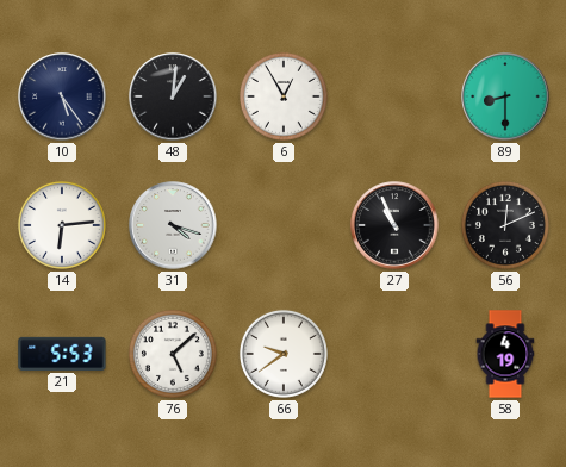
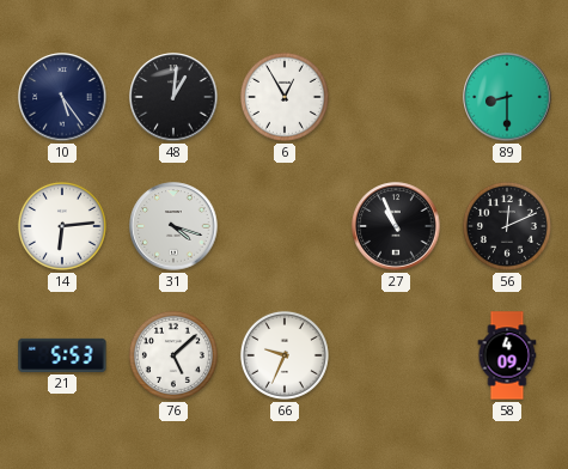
66: 9:39 -> 9:34
58: 4:19 -> 4:09
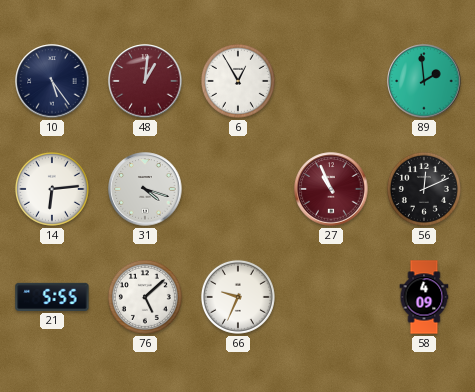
48 dial: black -> burgundy
89: 8:30 -> 1:59
27 dial: black -> burgundy
21: 5:53 -> 5:55
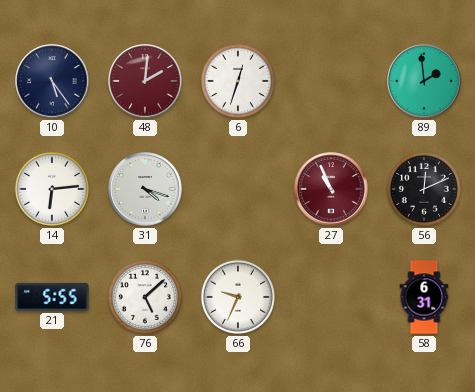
48: 1:01 -> 2:01
6: 12:55 -> 12:33
58: 4:09 -> 6:31
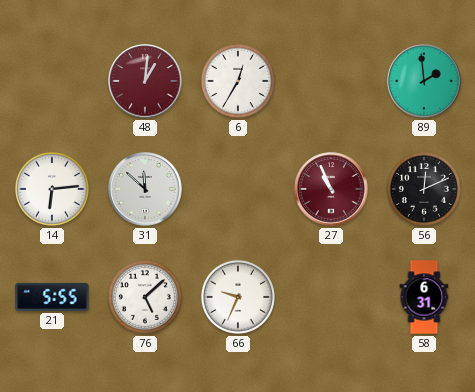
10: 5:24 -> none
48: 2:01 -> 1:01
6: 12:33 -> 12:35
31: 4:18 -> 11:52
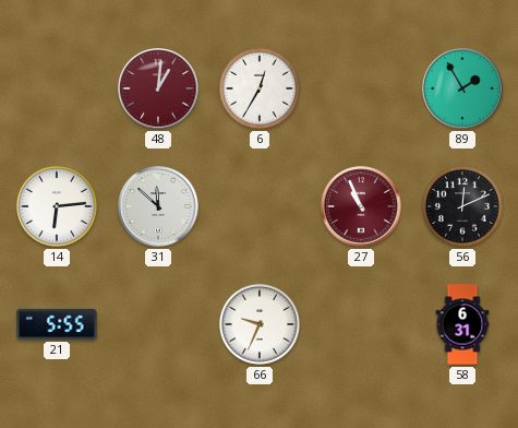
89: 1:59 -> 1:55
76: 5:08 -> none
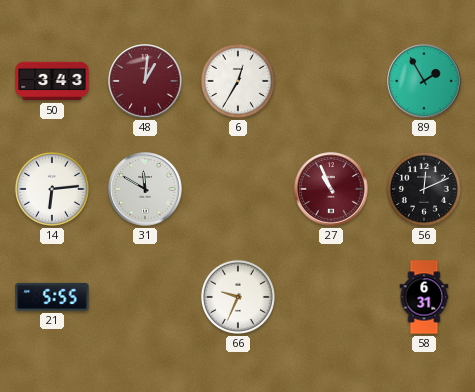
50: none -> 3:43
31: 11:52 -> 11:50
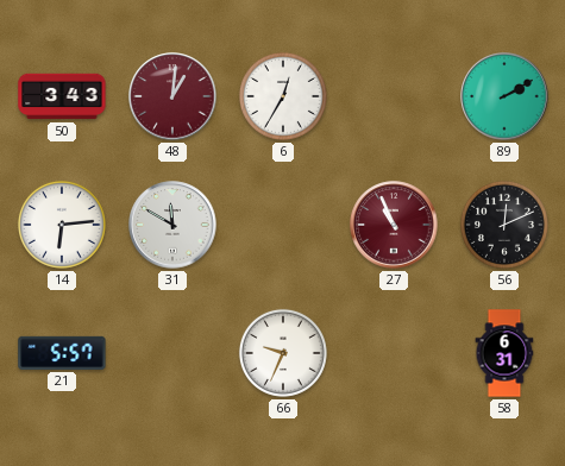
89: 1:55 -> 2:10
21: 5:55 -> 5:57
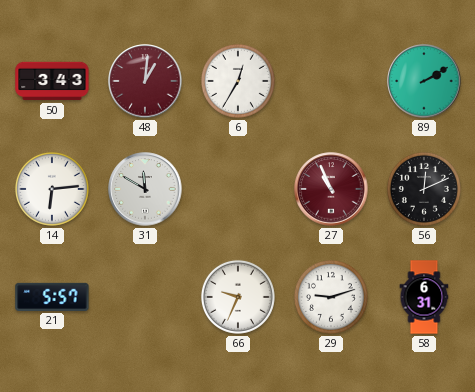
29: none -> 9:12
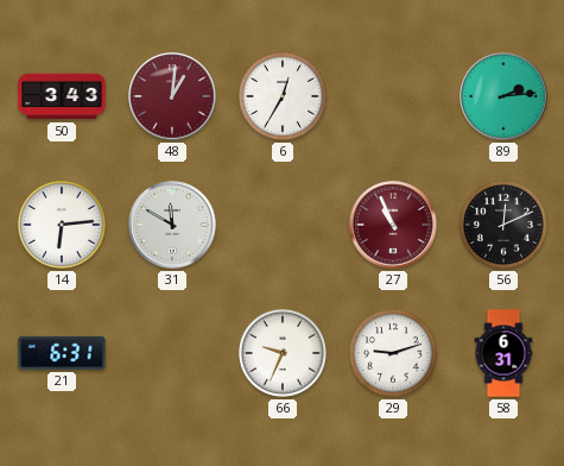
89: 2:10 -> 2:14
21: 5:57 -> 6:31
